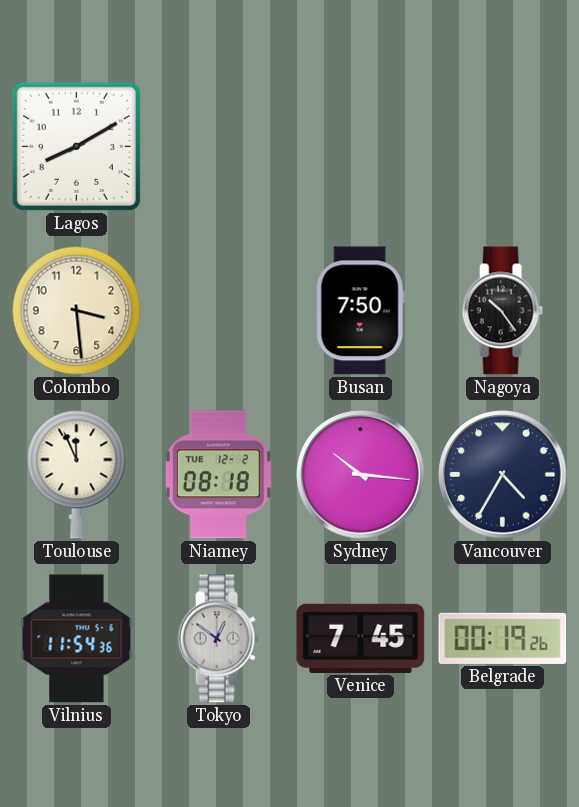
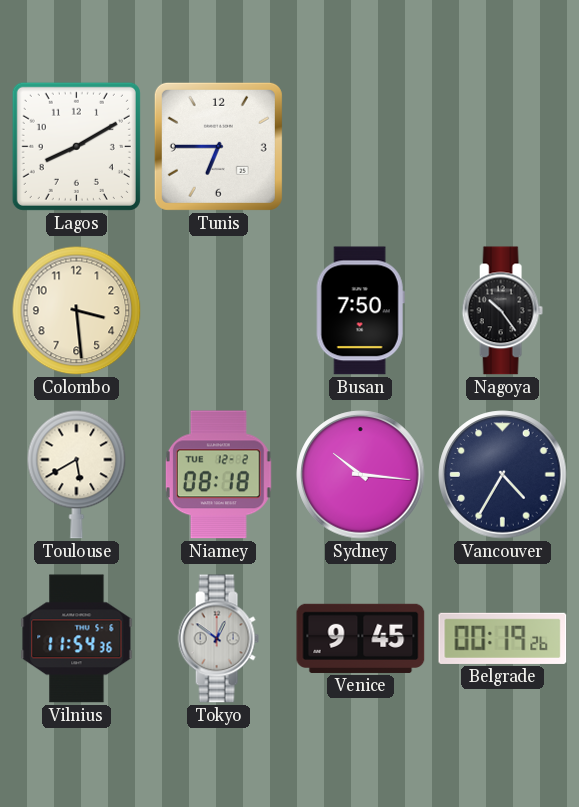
Tunis: none -> 6:45
Toulouse: 11:56 -> 5:40
Venice: 7:45 -> 9:45
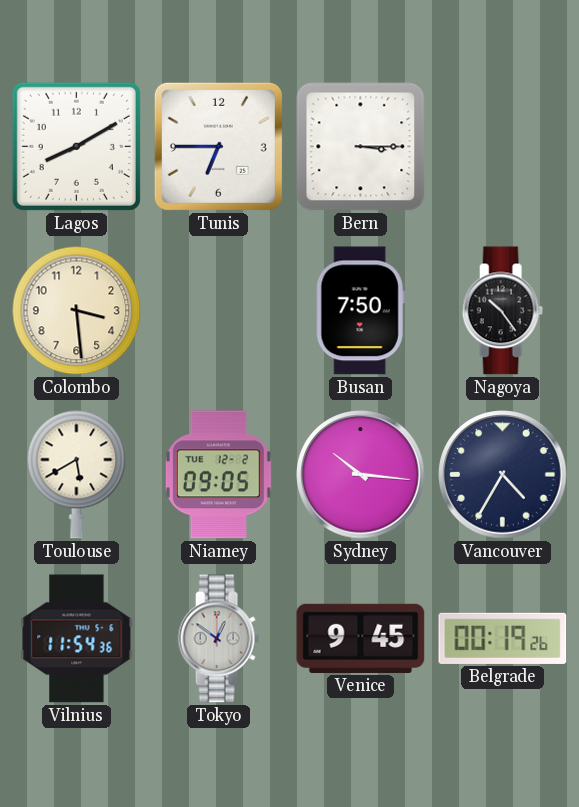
Bern: none -> 3:15
Niamey: 08:18 -> 09:05
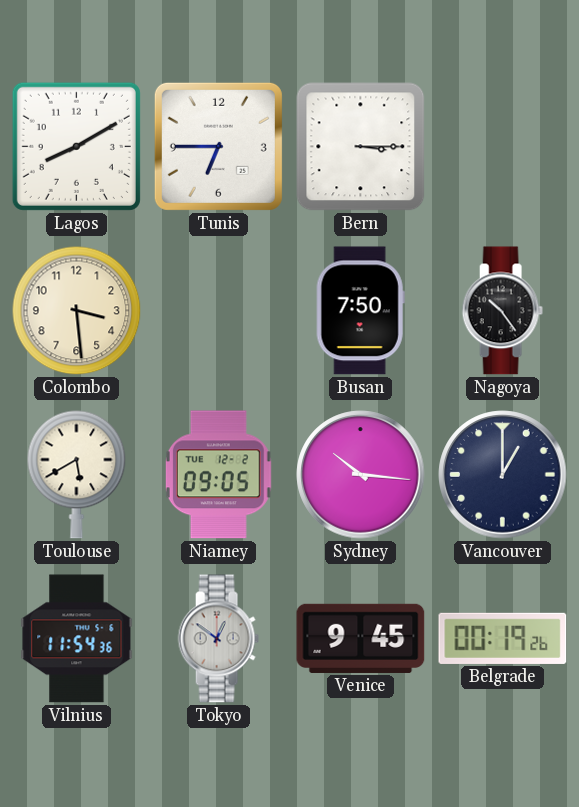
Vancouver: 4:35 -> 1:00
